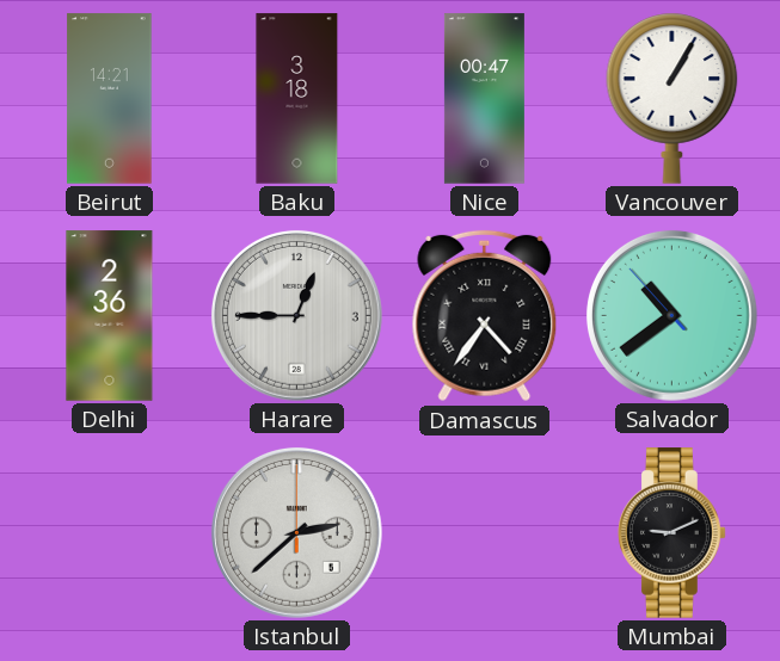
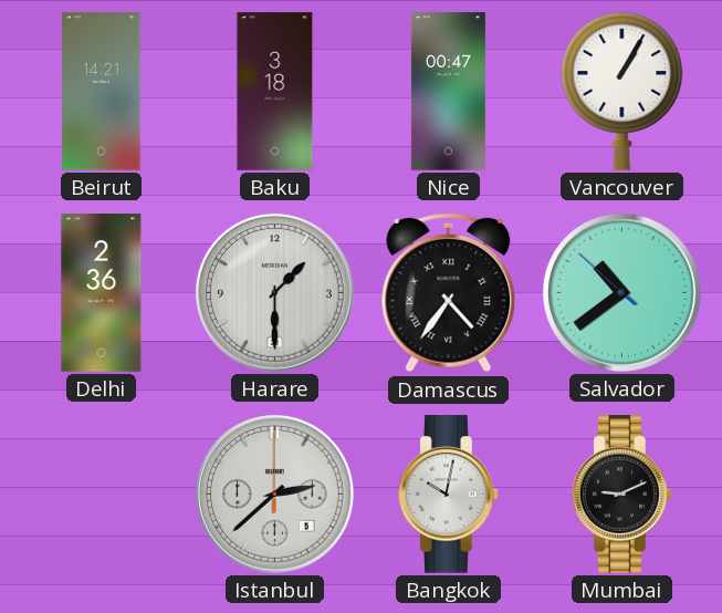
Harare: 12:45 -> 1:30
Salvador: 10:38:53 -> 10:38:52
Bangkok: none -> 10:02
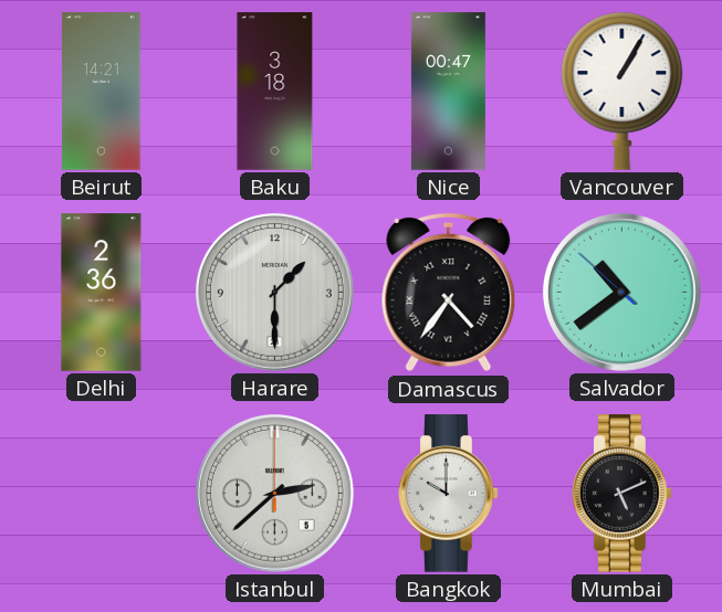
Bangkok: 10:02 -> 10:00
Mumbai: 9:11 -> 5:11
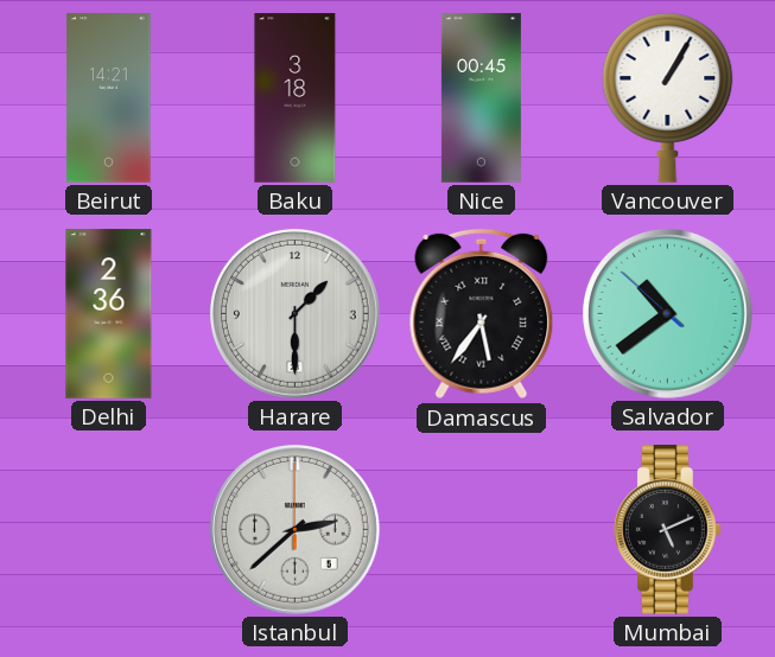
Nice: 00:47 -> 00:45
Damascus: 4:36 -> 5:36
Bangkok: 10:00 -> none
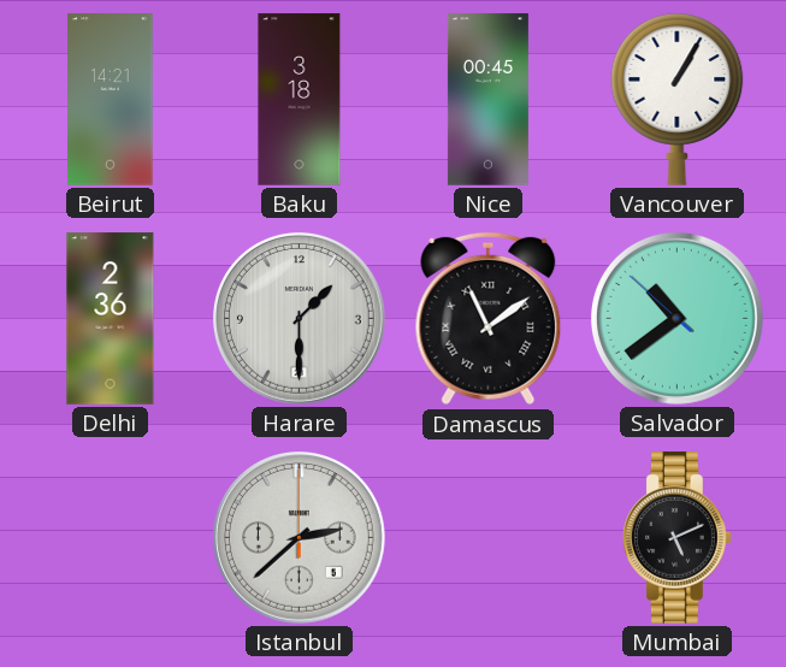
Damascus: 5:36 -> 11:09
